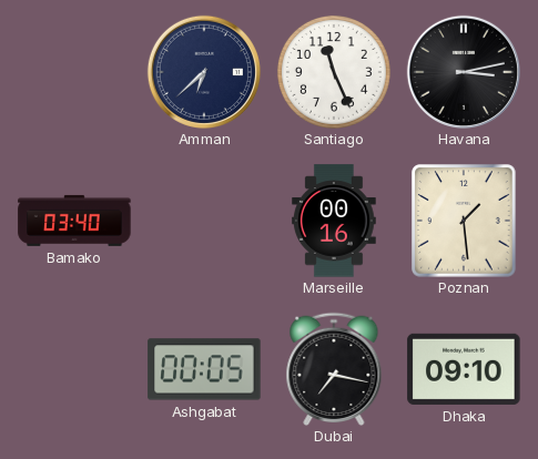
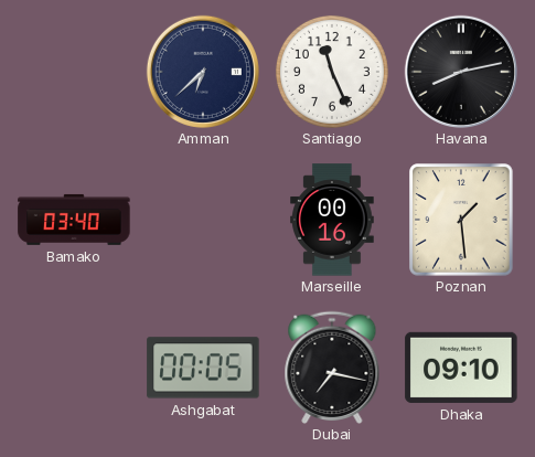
Havana: 3:13 -> 8:13
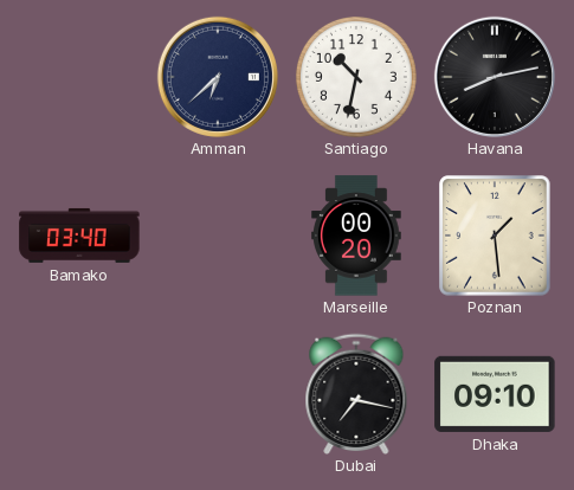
Santiago: 11:26 -> 10:32
Marseille: 00:16 -> 00:20
Ashgabat: 00:05 -> none
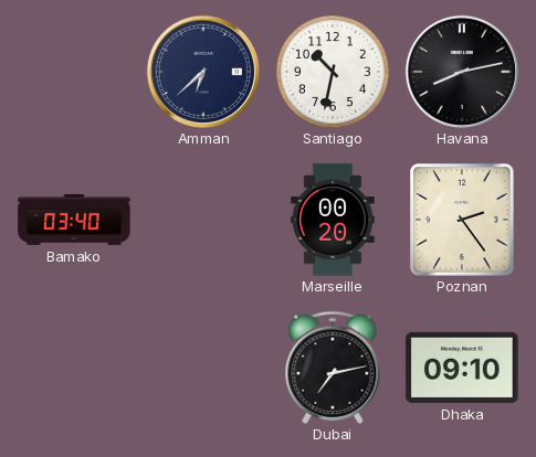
Poznan: 1:29 -> 2:24
Dubai: 7:17 -> 7:13
